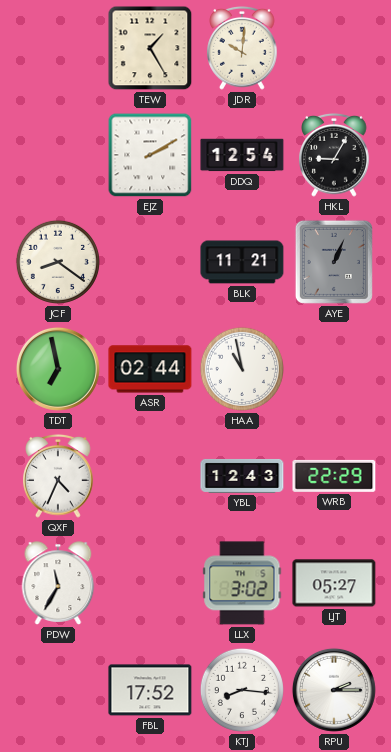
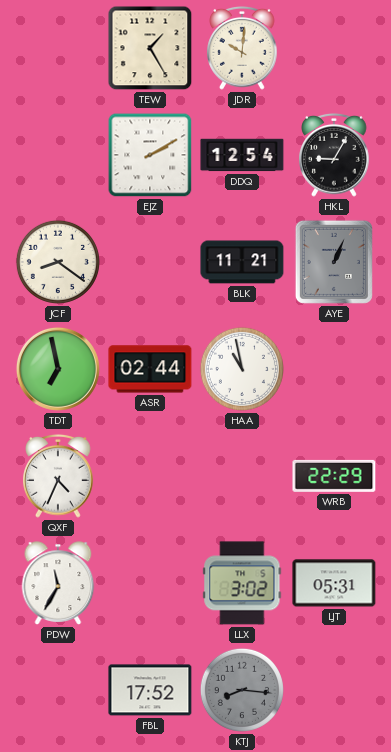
YBL: 12:43 -> none
LJT: 05:27 -> 05:31
KTJ dial: white -> grey
RPU: 2:15 -> none
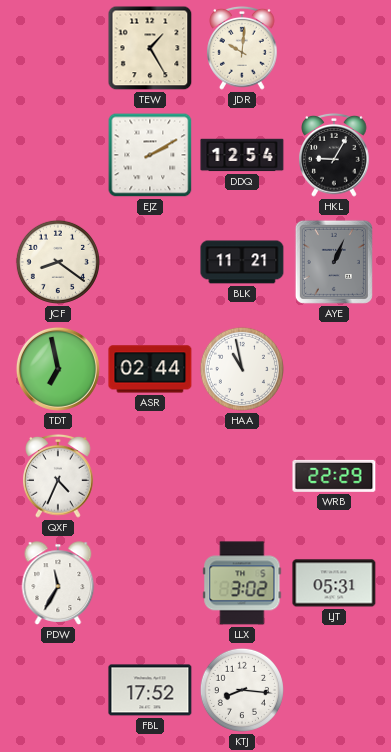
KTJ dial: grey -> white
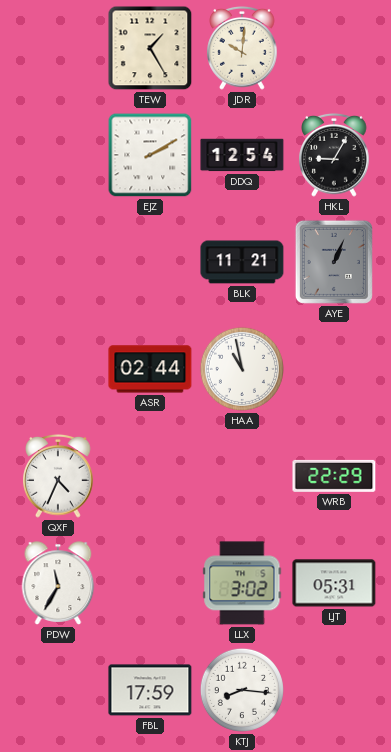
JCF: 8:21 -> none
TDT: 6:58 -> none
FBL: 17:52 -> 17:59
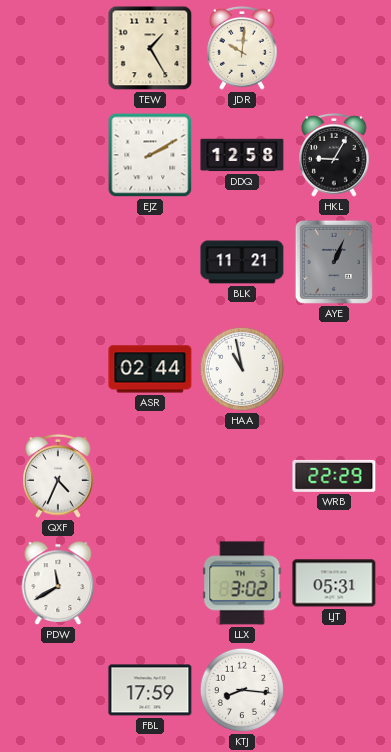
DDQ: 12:54 -> 12:58
PDW: 11:35 -> 11:40
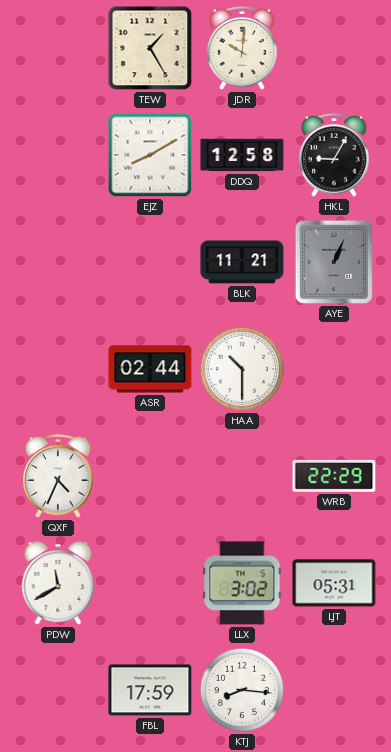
EJZ: 2:10 -> 8:10
HAA: 10:58 -> 10:30
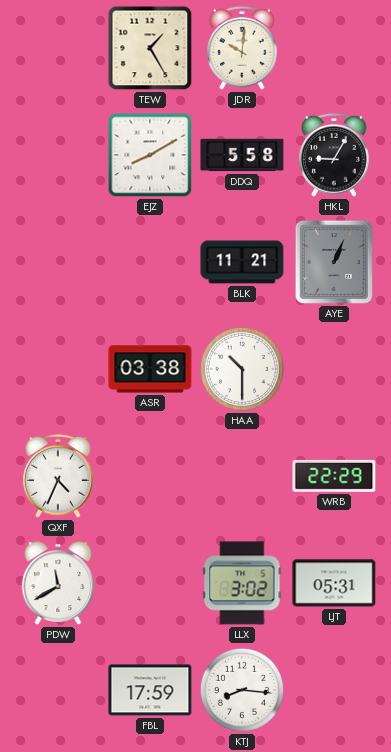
DDQ: 12:58 -> 5:58
ASR: 02:44 -> 03:38
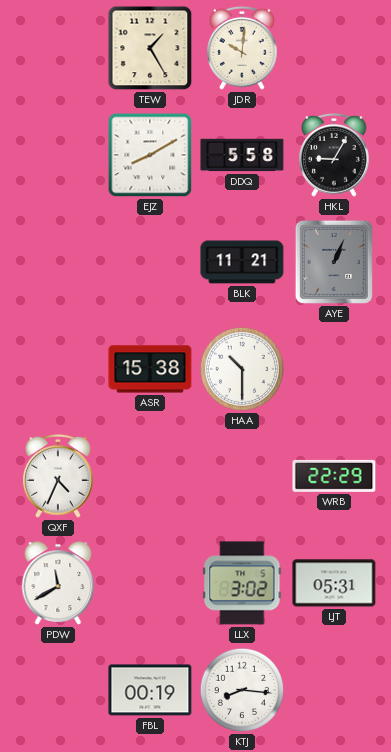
ASR: 03:38 -> 15:38
FBL: 17:59 -> 00:19
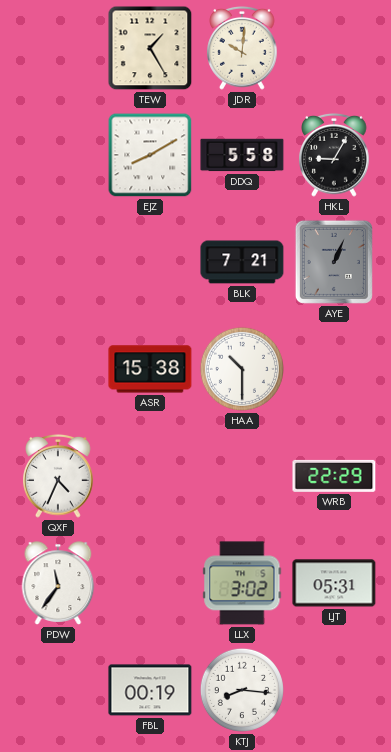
BLK: 11:21 -> 7:21
PDW: 11:40 -> 11:36
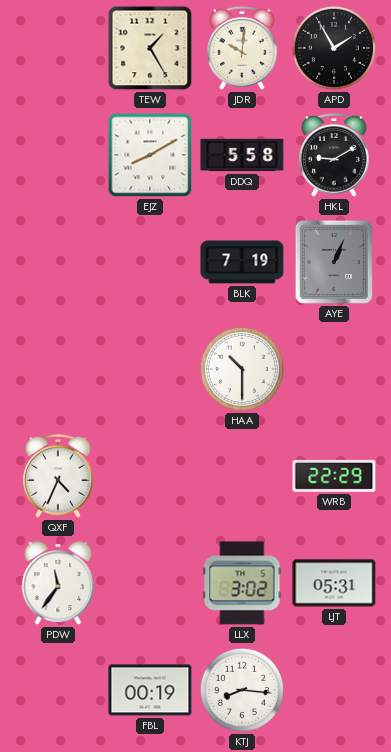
APD: none -> 1:55
HKL: 9:05 -> 9:10
BLK: 7:21 -> 7:19
ASR: 15:38 -> none
